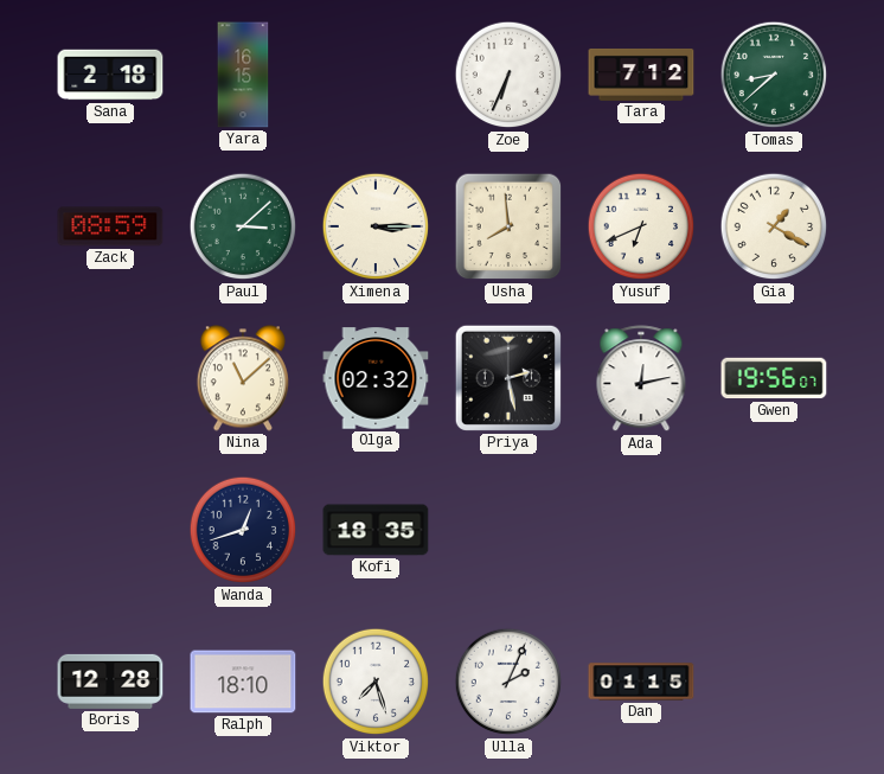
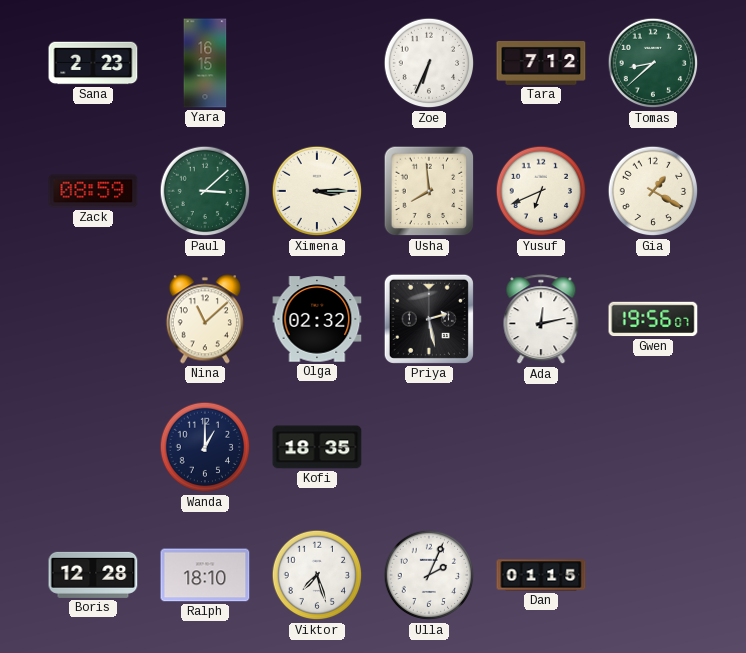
Sana: 2:18 -> 2:23
Wanda: 12:42 -> 1:00
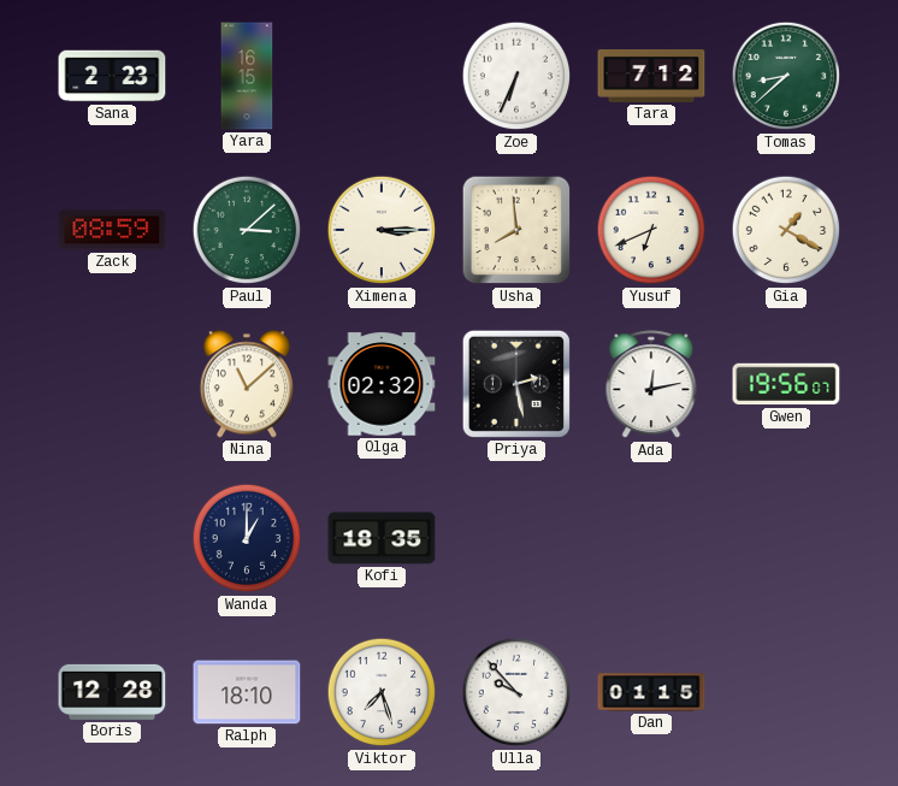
Ulla: 2:04 -> 9:53
